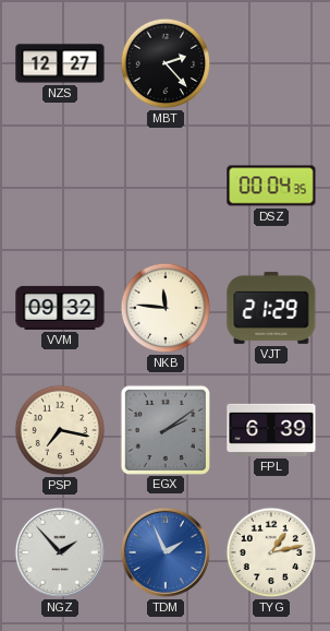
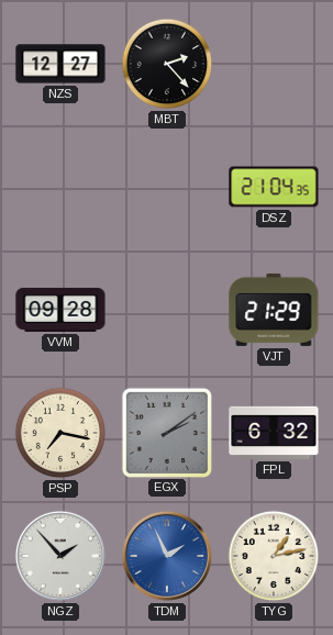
DSZ: 00:04 -> 21:04
VVM: 09:32 -> 09:28
NKB: 11:46 -> none
FPL: 6:39 -> 6:32
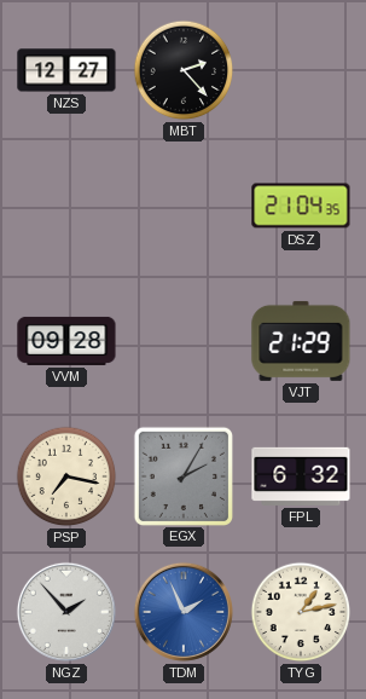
EGX: 2:09 -> 2:05
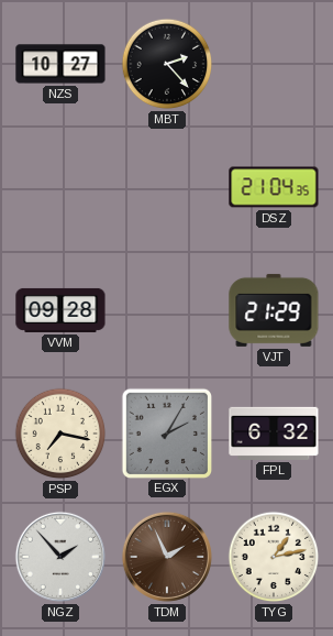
NZS: 12:27 -> 10:27
TDM dial: blue -> brown
